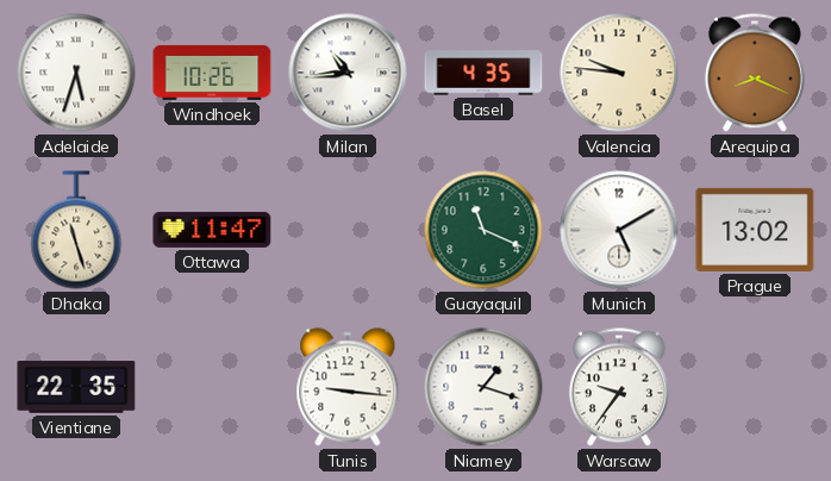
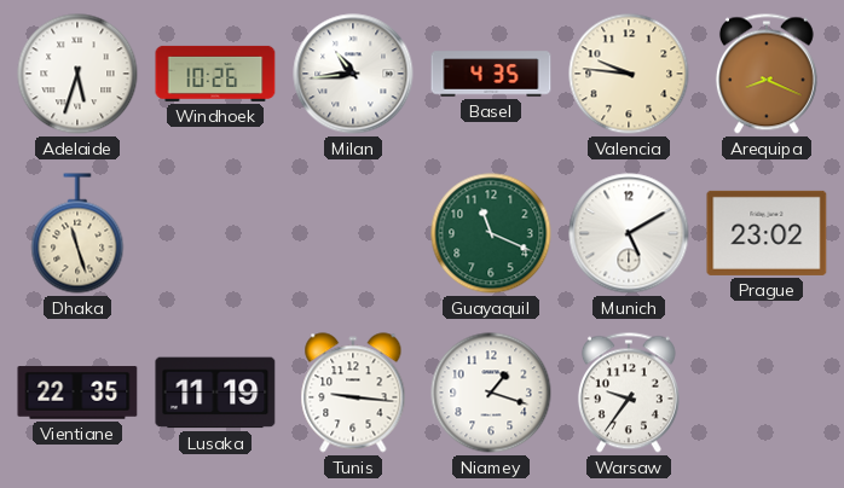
Ottawa: 11:47 -> none
Prague: 13:02 -> 23:02
Lusaka: none -> 11:19
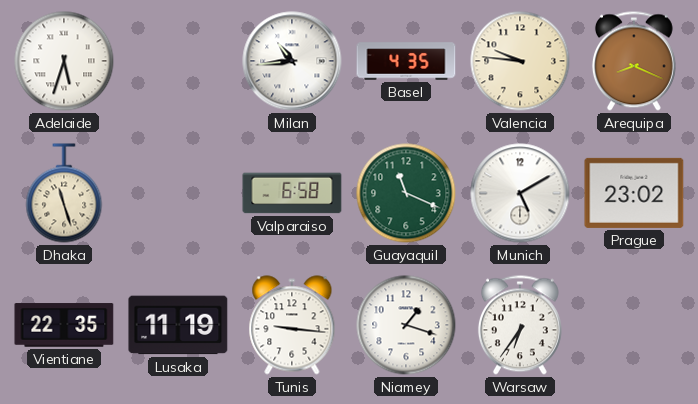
Windhoek: 10:26 -> none
Valparaiso: none -> 6:58
Warsaw: 9:36 -> 6:36
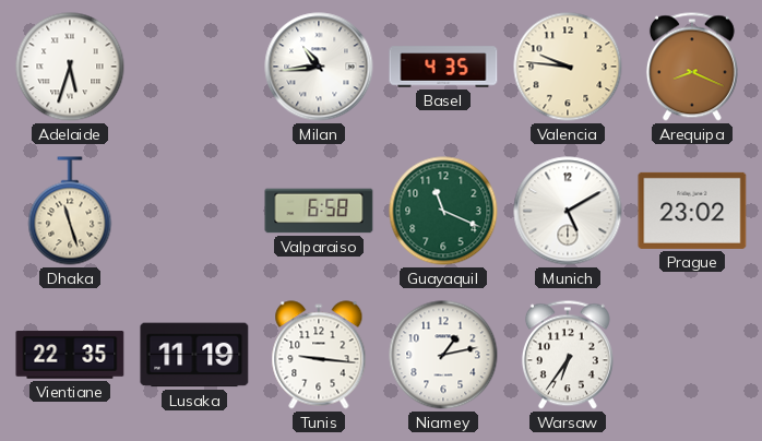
Niamey: 1:18 -> 1:13
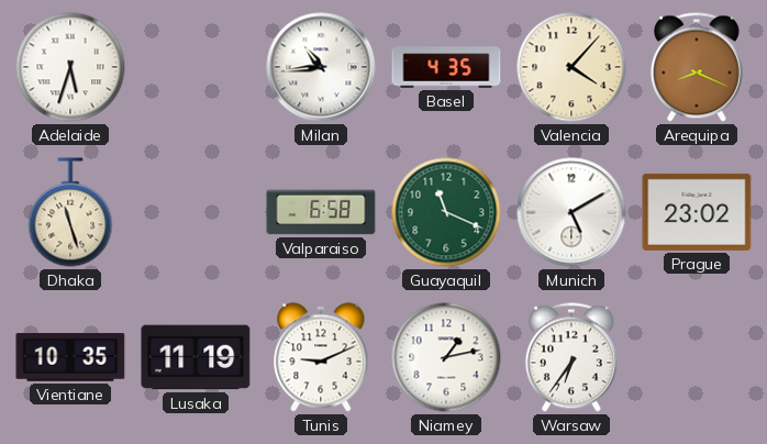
Valencia: 9:46 -> 4:07
Vientiane: 22:35 -> 10:35
Tunis: 9:16 -> 9:11
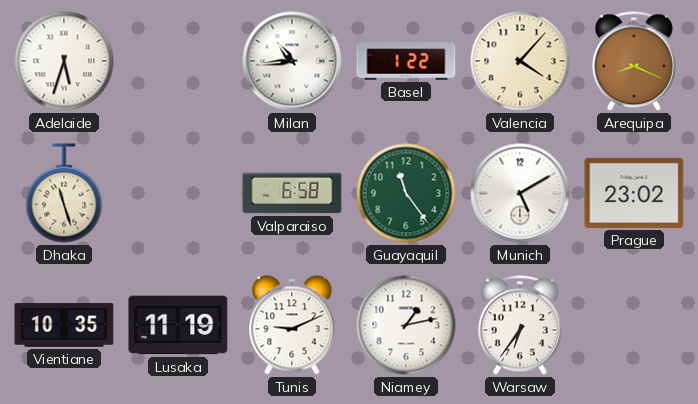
Basel: 4:35 -> 1:22
Guayaquil: 11:19 -> 11:24
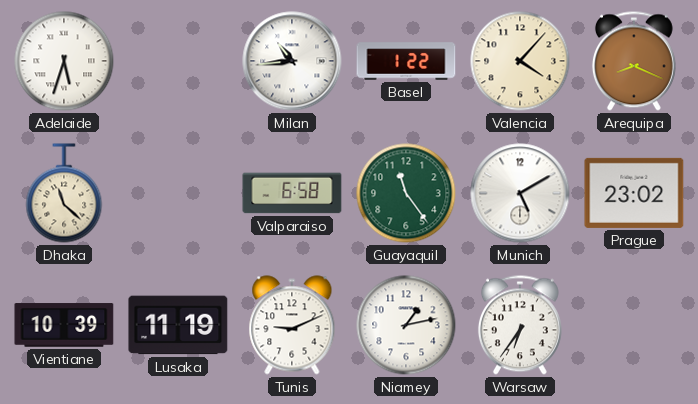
Dhaka: 11:27 -> 11:22
Vientiane: 10:35 -> 10:39
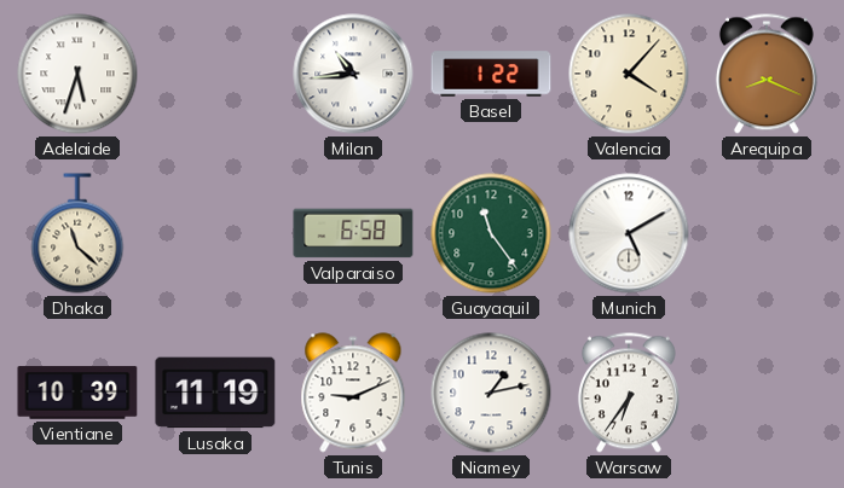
Prague: 23:02 -> none
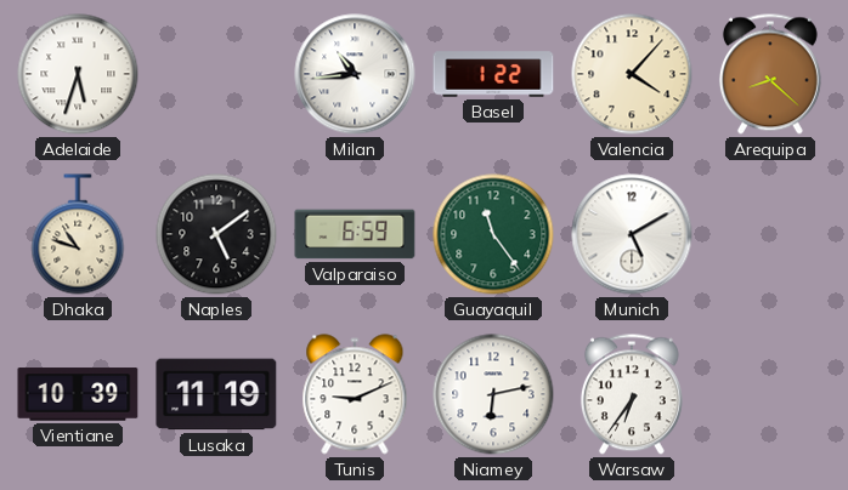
Arequipa: 8:19 -> 8:22
Dhaka: 11:22 -> 10:48
Naples: none -> 5:09
Valparaiso: 6:58 -> 6:59
Niamey: 1:13 -> 6:13
